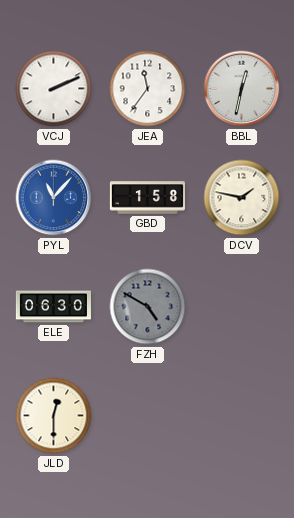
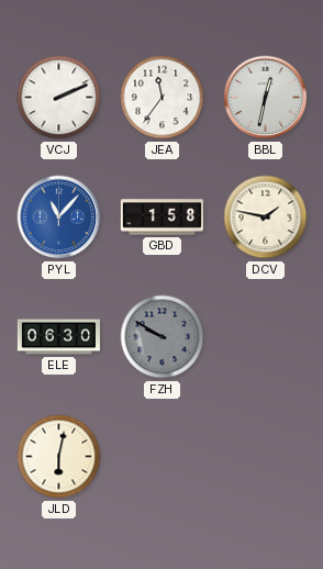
FZH: 4:50 -> 9:50
JLD: 12:30 -> 6:02
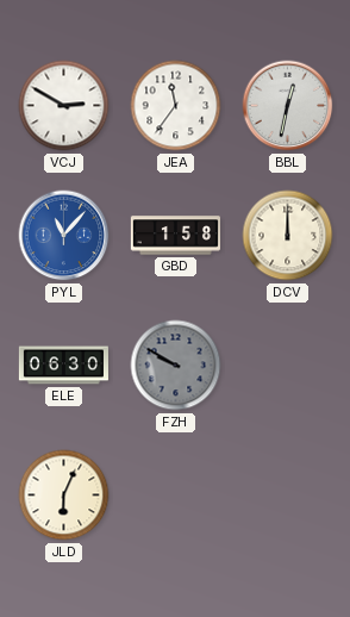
VCJ: 2:11 -> 2:50
DCV: 1:47 -> 12:00
JLD: 6:02 -> 6:04
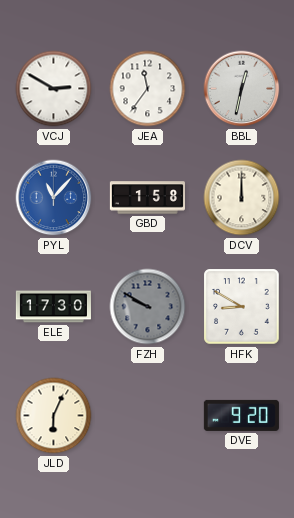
ELE: 06:30 -> 17:30
HFK: none -> 8:50
DVE: none -> 9:20
